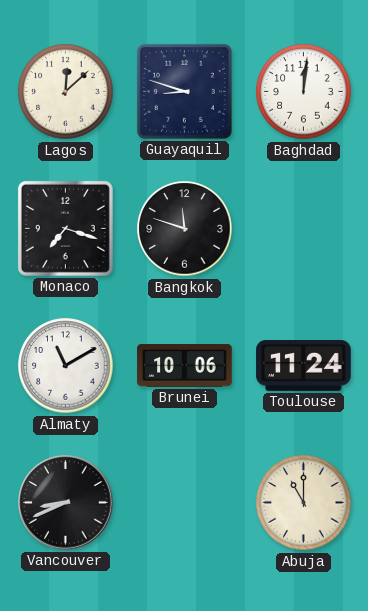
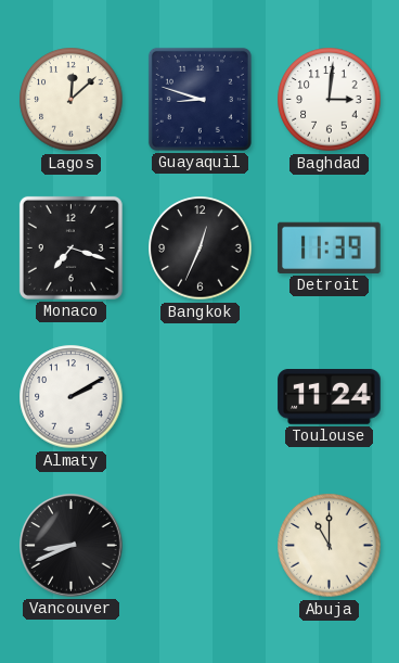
Baghdad: 12:01 -> 3:01
Bangkok: 11:48 -> 12:34
Detroit: none -> 11:39
Almaty: 11:10 -> 2:10
Brunei: 10:06 -> none
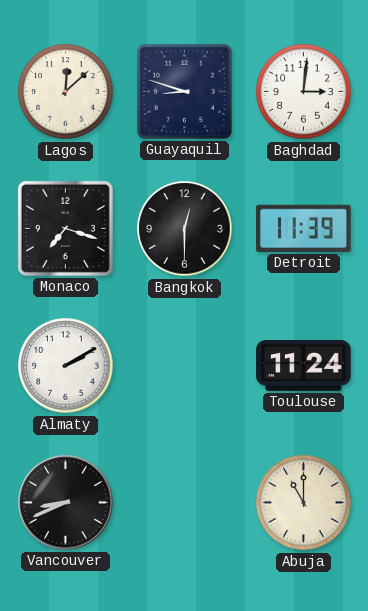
Bangkok: 12:34 -> 12:30
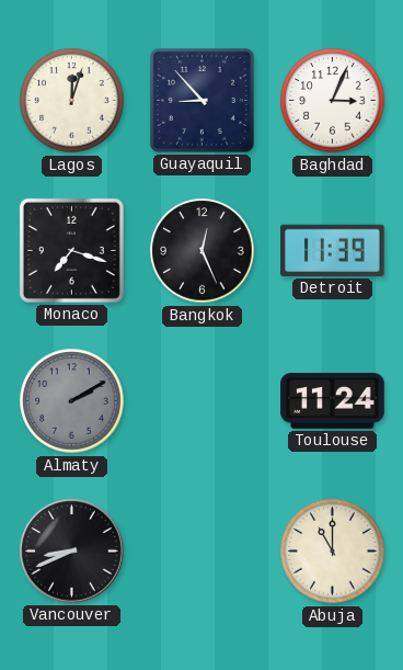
Lagos: 12:08 -> 12:03
Guayaquil: 8:48 -> 8:53
Baghdad: 3:01 -> 3:04
Bangkok: 12:30 -> 12:26
Almaty dial: white -> grey
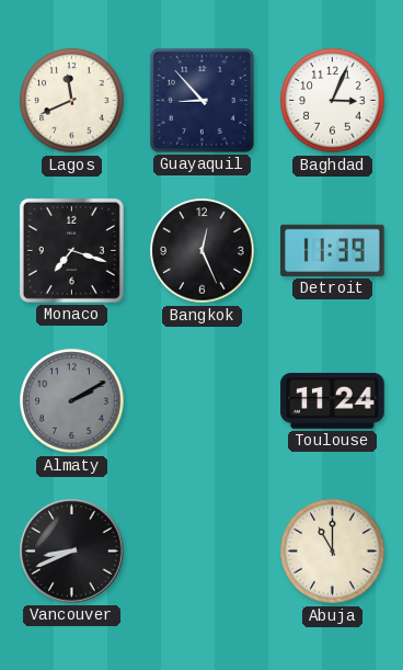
Lagos: 12:03 -> 11:41
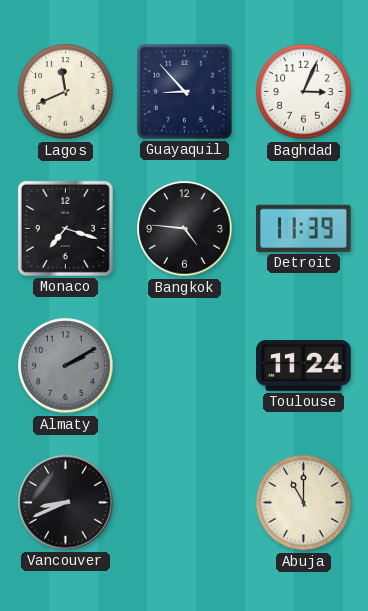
Bangkok: 12:26 -> 4:46
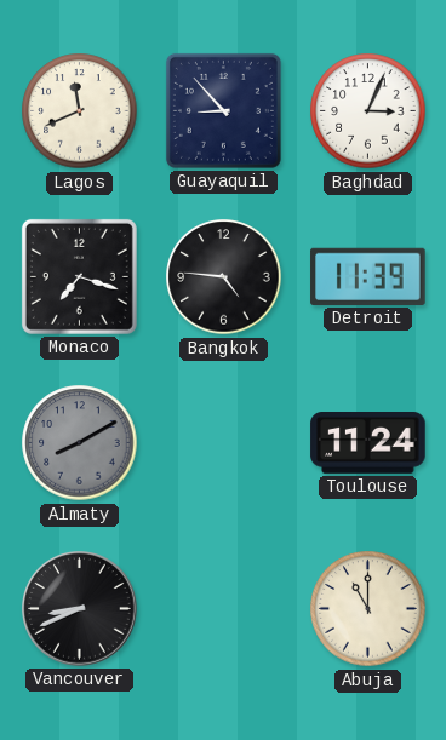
Almaty: 2:10 -> 8:10
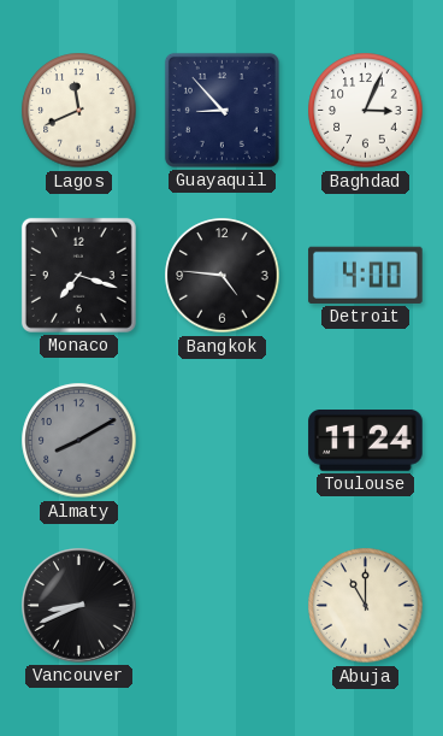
Detroit: 11:39 -> 4:00
